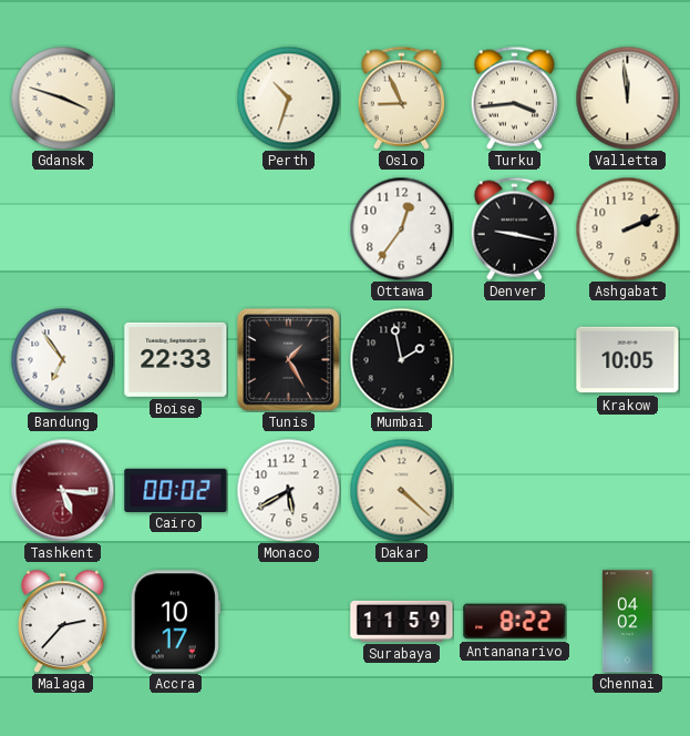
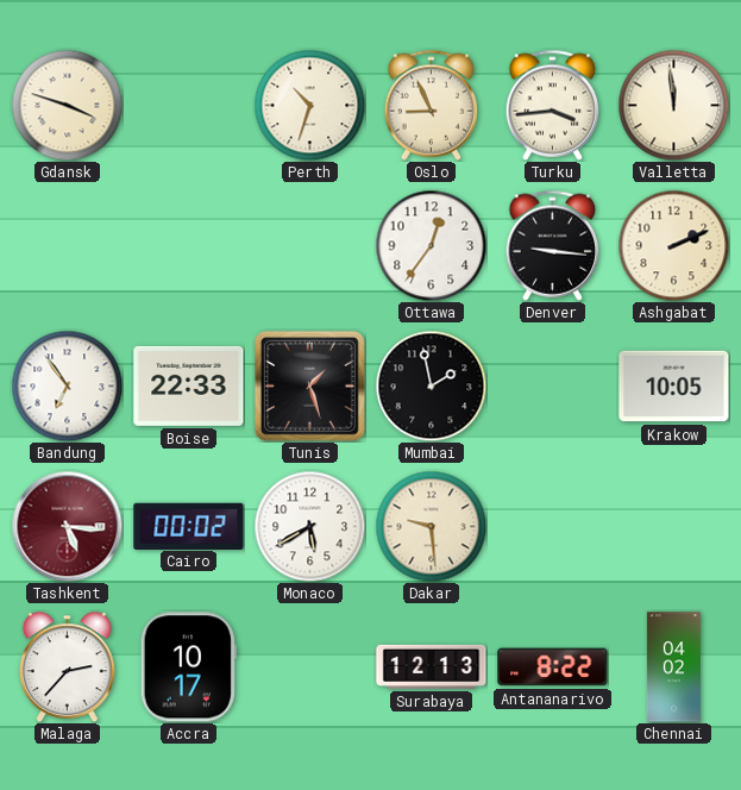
Denver: 9:17 -> 9:16
Tunis: 1:25 -> 1:27
Dakar: 4:22 -> 9:29
Surabaya: 11:59 -> 12:13
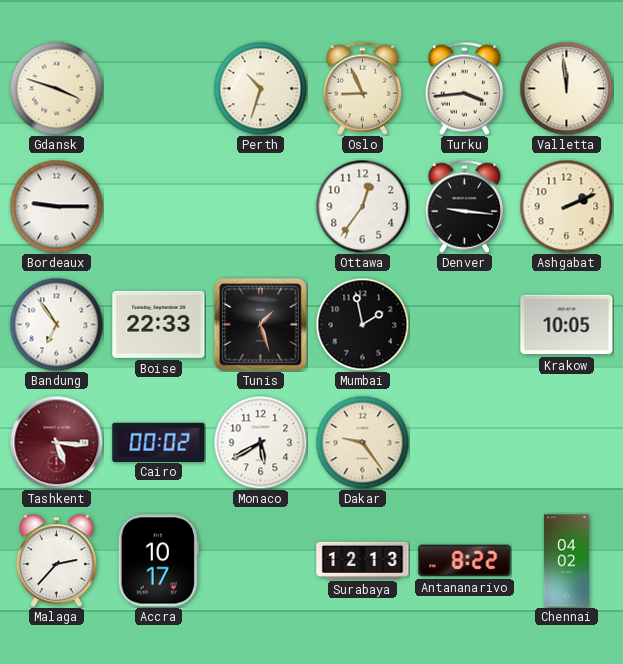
Bordeaux: none -> 9:15
Dakar: 9:29 -> 9:24
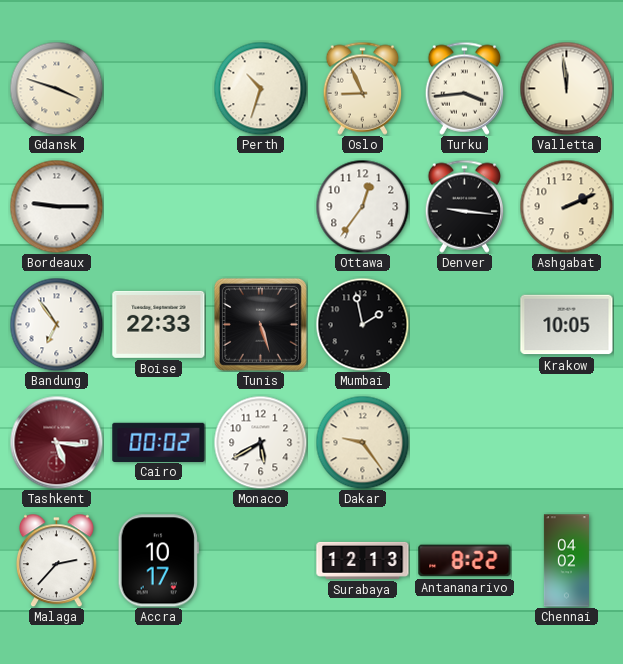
Tunis: 1:27 -> 5:27
